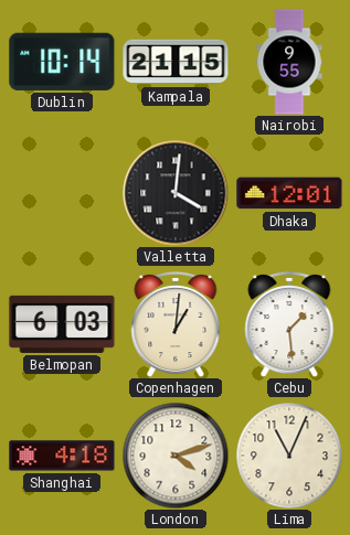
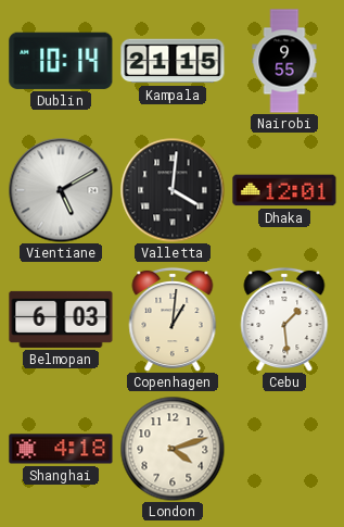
Vientiane: none -> 5:10
Lima: 11:04 -> none
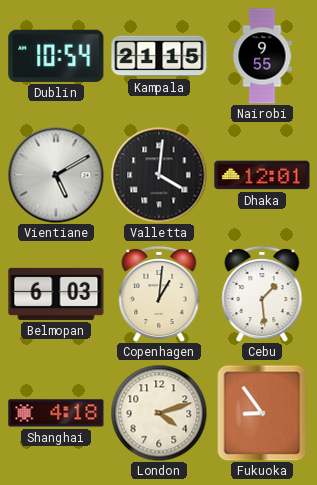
Dublin: 10:14 -> 10:54
Fukuoka: none -> 8:54
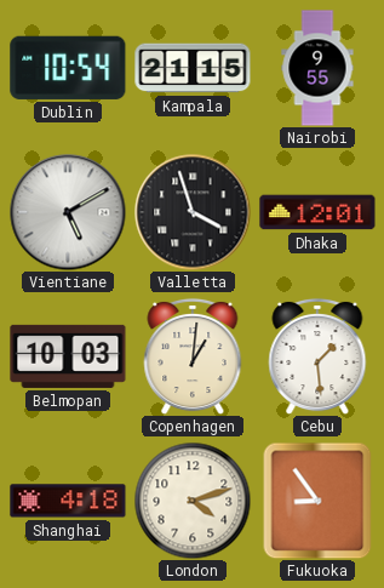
Valletta: 4:01 -> 3:57
Belmopan: 6:03 -> 10:03
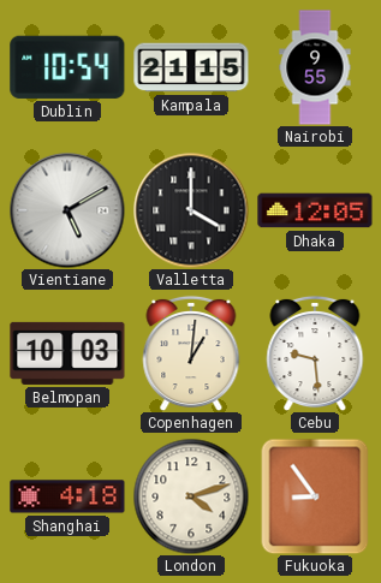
Valletta: 3:57 -> 4:00
Dhaka: 12:01 -> 12:05
Cebu: 1:29 -> 9:29
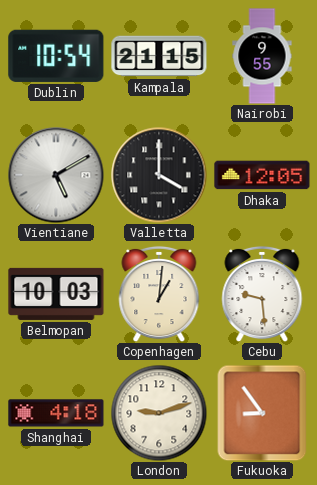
London: 4:12 -> 9:12
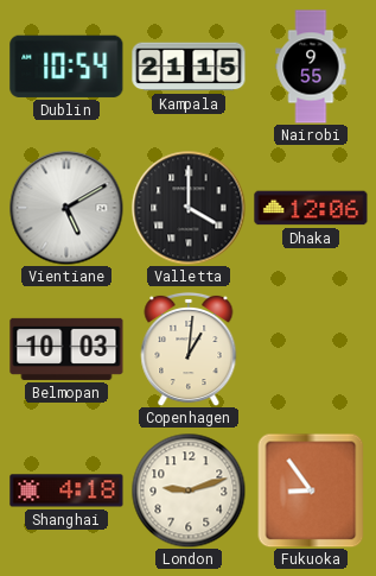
Dhaka: 12:05 -> 12:06
Cebu: 9:29 -> none
